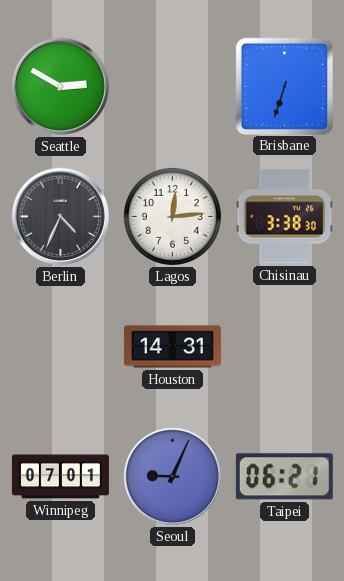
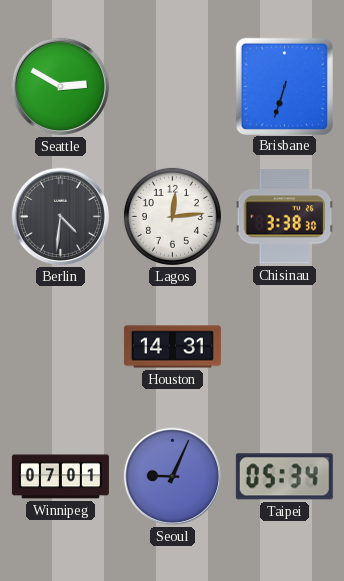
Berlin: 4:34 -> 4:31
Taipei: 06:21 -> 05:34
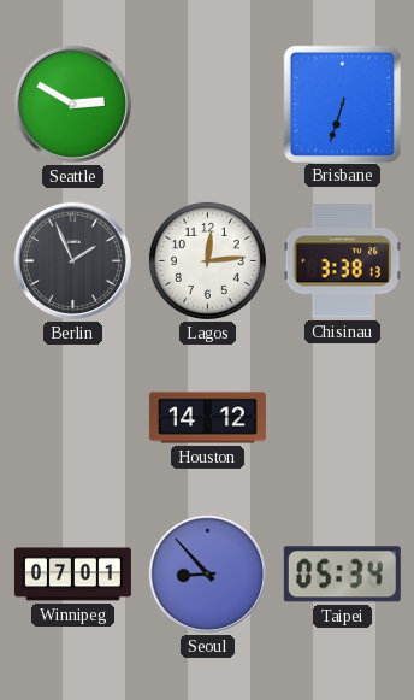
Berlin: 4:31 -> 1:56
Chisinau: 3:38:30 -> 3:38:13
Houston: 14:31 -> 14:12
Seoul: 9:04 -> 8:53
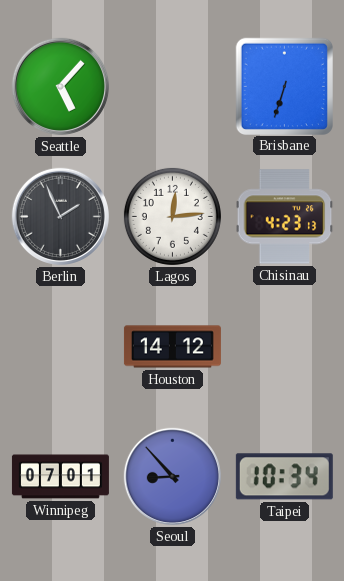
Seattle: 2:50 -> 5:07
Chisinau: 3:38 -> 4:23
Taipei: 05:34 -> 10:34
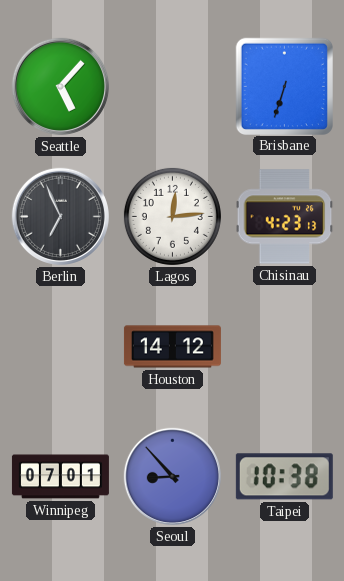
Berlin: 1:56 -> 6:56
Taipei: 10:34 -> 10:38
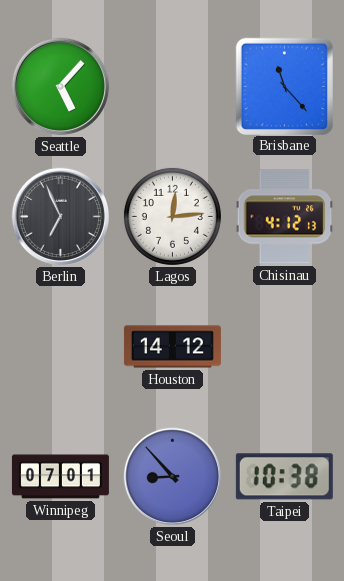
Brisbane: 6:33 -> 11:23
Chisinau: 4:23 -> 4:12
